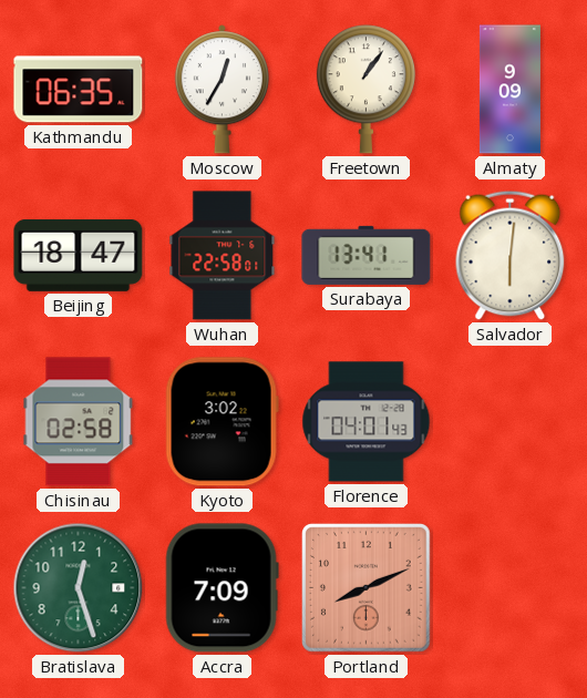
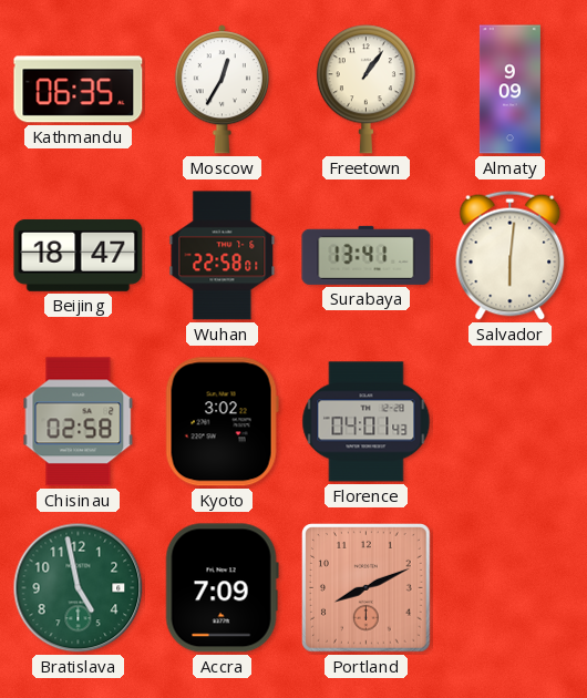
Bratislava: 12:27 -> 4:58
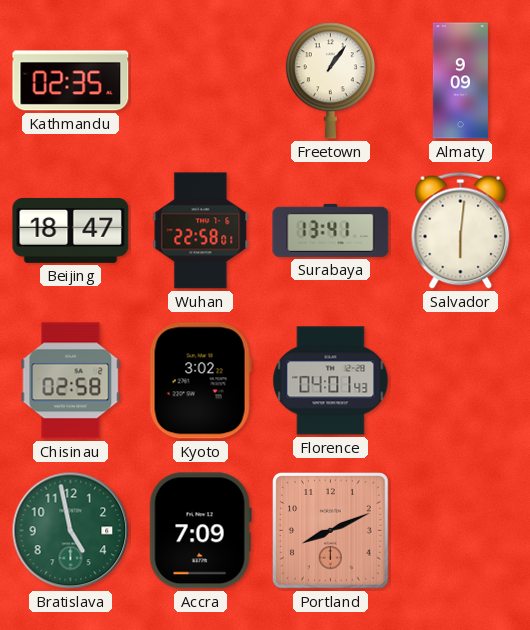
Kathmandu: 06:35 -> 02:35
Moscow: 12:35 -> none
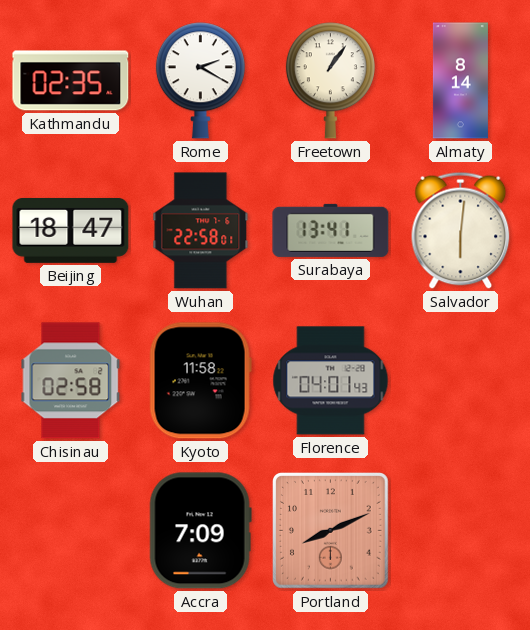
Rome: none -> 2:20
Almaty: 9:09 -> 8:14
Kyoto: 3:02 -> 11:58
Bratislava: 4:58 -> none
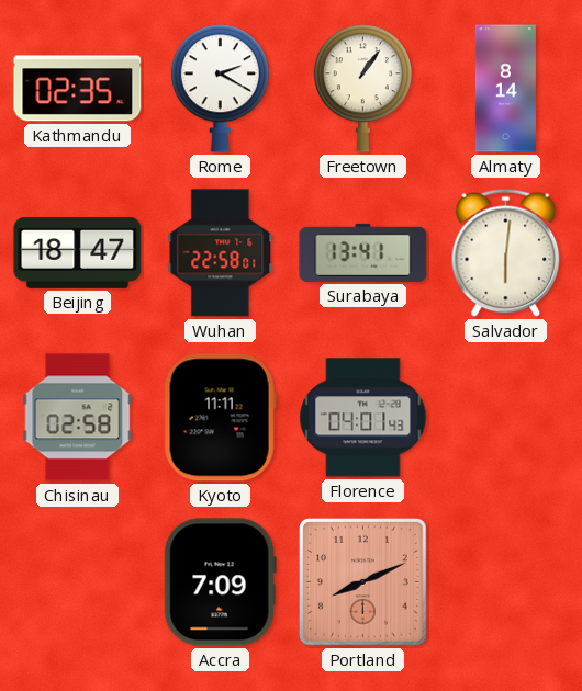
Kyoto: 11:58 -> 11:11
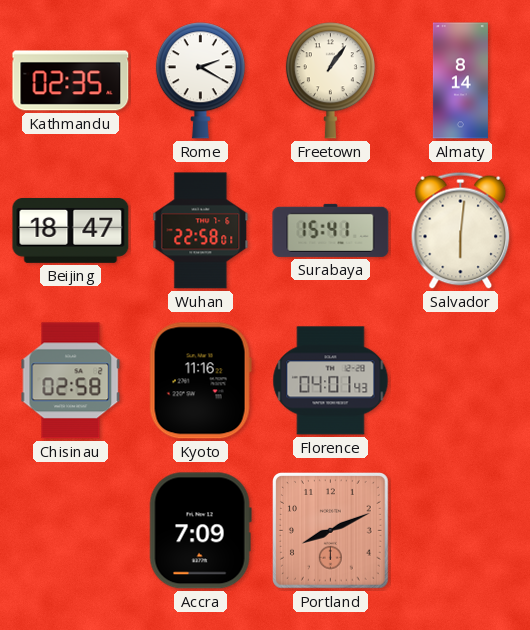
Surabaya: 13:41 -> 15:41
Kyoto: 11:11 -> 11:16
